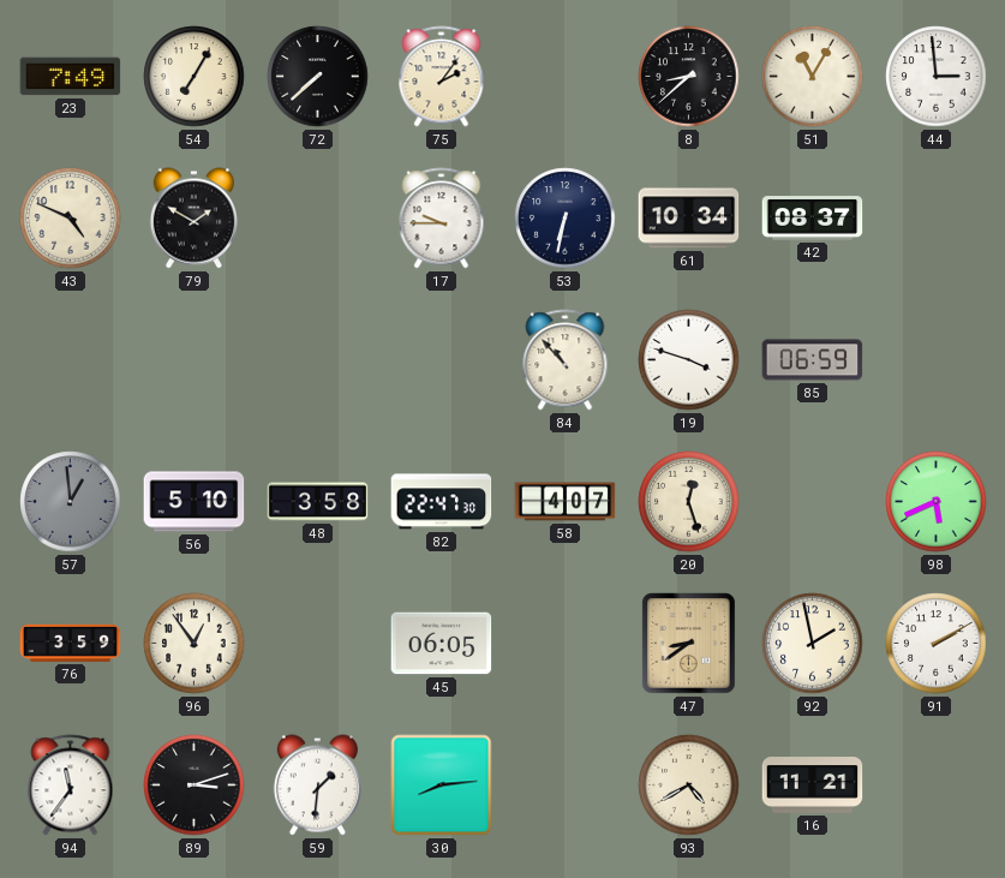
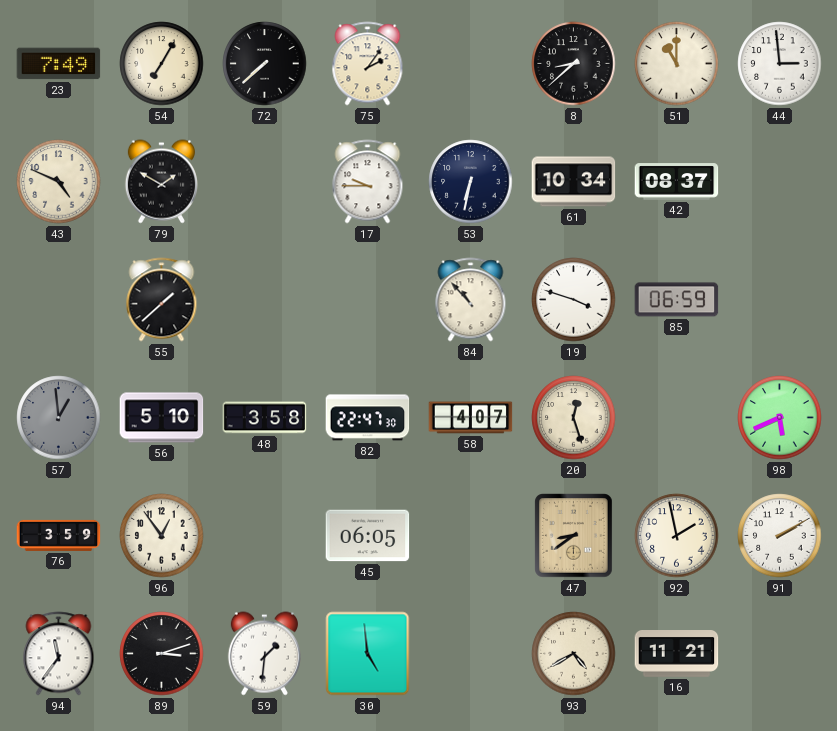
51: 11:05 -> 11:00
55: none -> 1:38
30: 8:14 -> 4:59
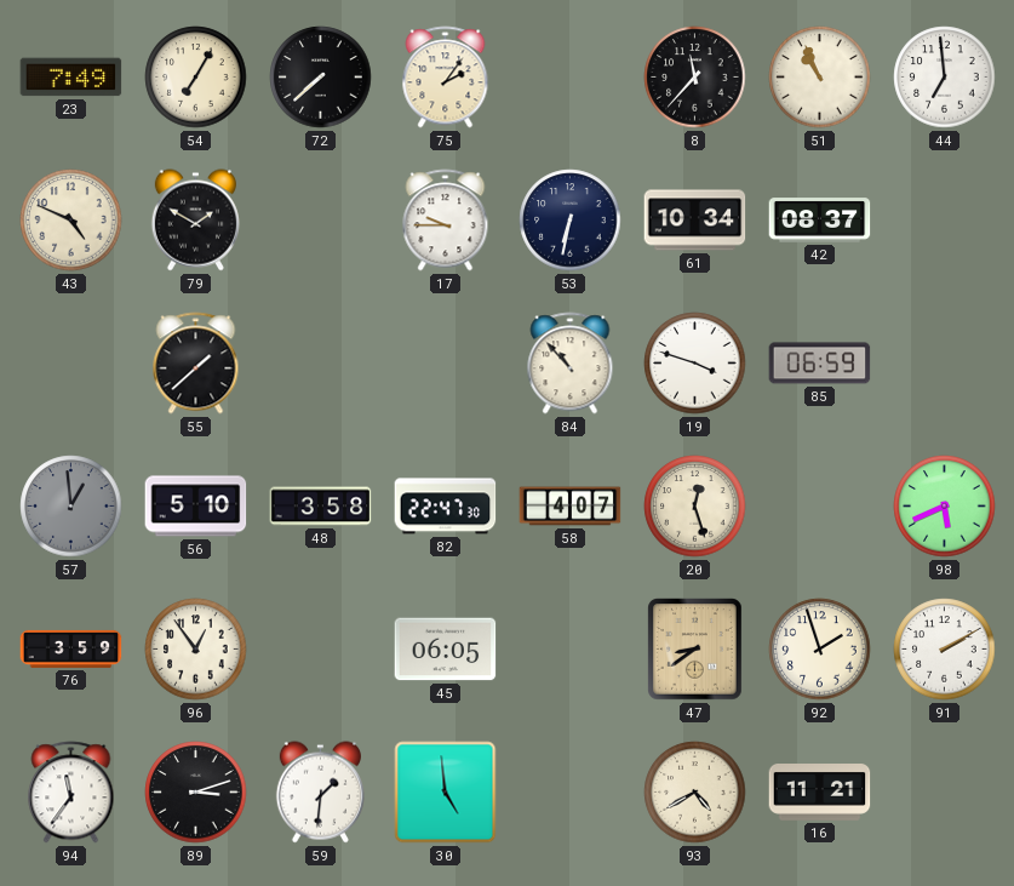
8: 8:38 -> 11:37
51: 11:00 -> 10:56
44: 2:59 -> 6:59
92: 1:58 -> 1:57
